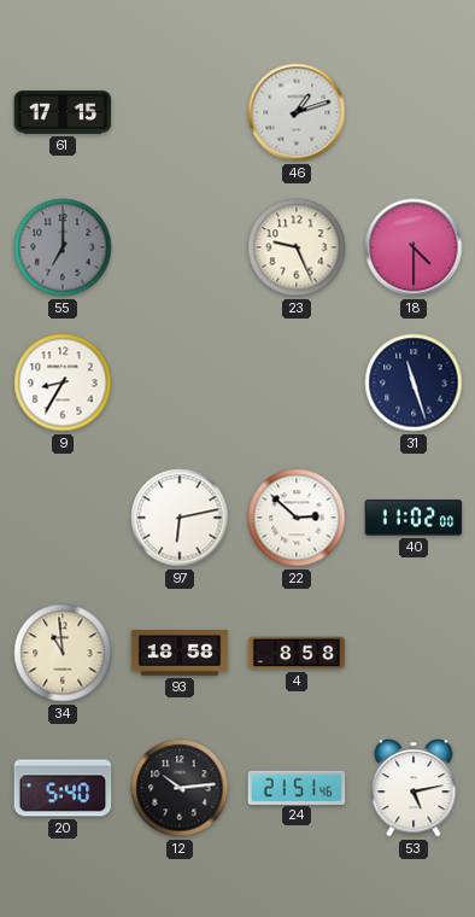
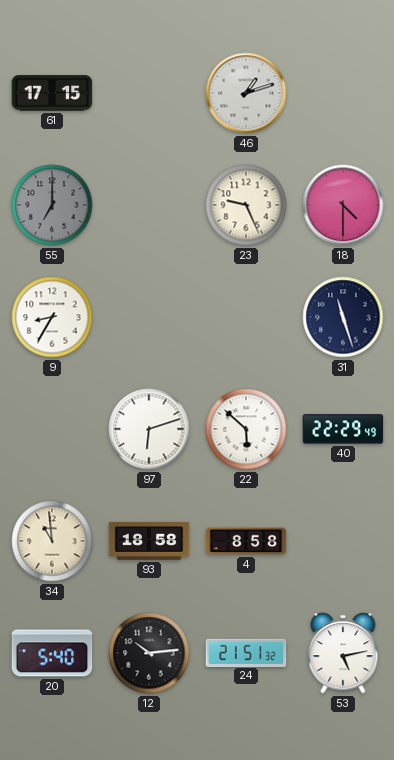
97: 6:13 -> 6:12
22: 2:52 -> 5:52
40: 11:02 -> 22:29
24: 21:51:46 -> 21:51:32
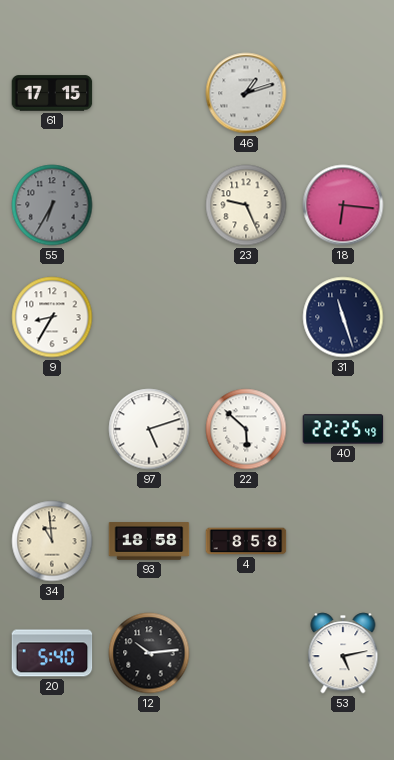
55: 7:00 -> 6:35
18: 4:30 -> 6:16
97: 6:12 -> 5:12
40: 22:29 -> 22:25
24: 21:51 -> none
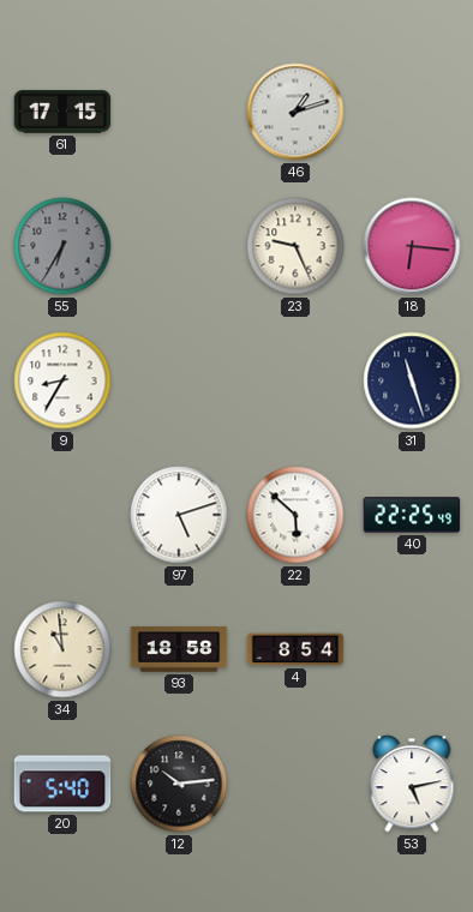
4: 8:58 -> 8:54
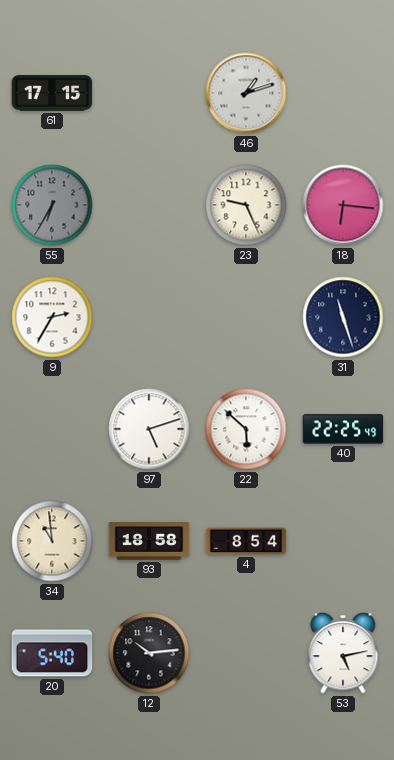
9: 8:35 -> 2:35
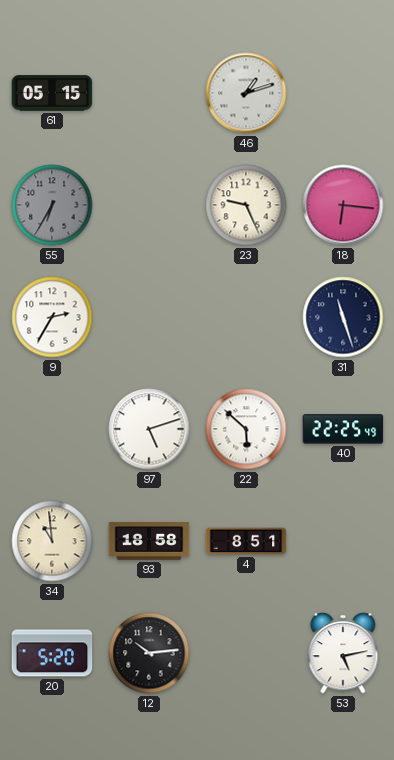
61: 17:15 -> 05:15
4: 8:54 -> 8:51
20: 5:40 -> 5:20
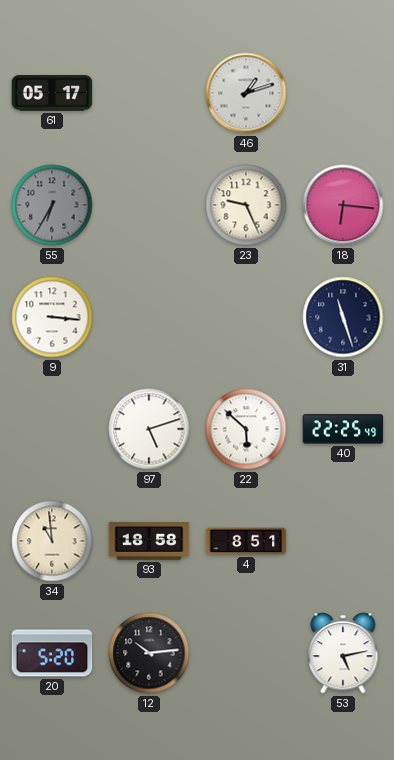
61: 05:15 -> 05:17
9: 2:35 -> 3:16
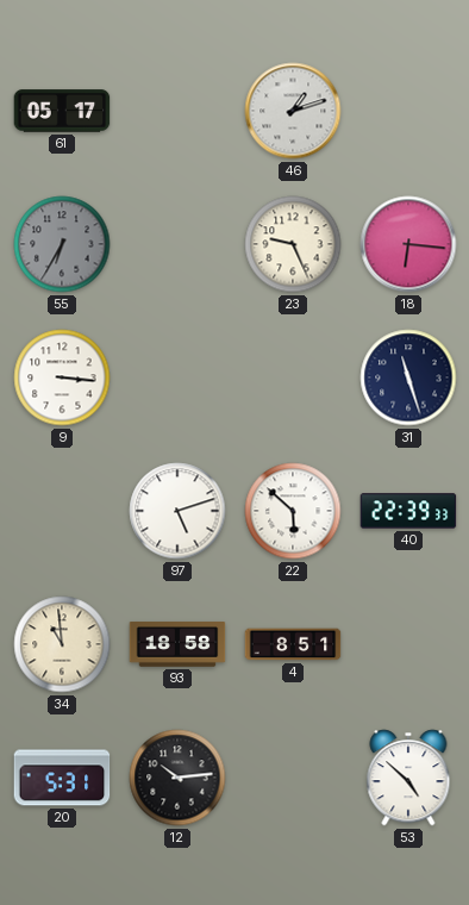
40: 22:25 -> 22:39
20: 5:20 -> 5:31
53: 5:13 -> 4:52
